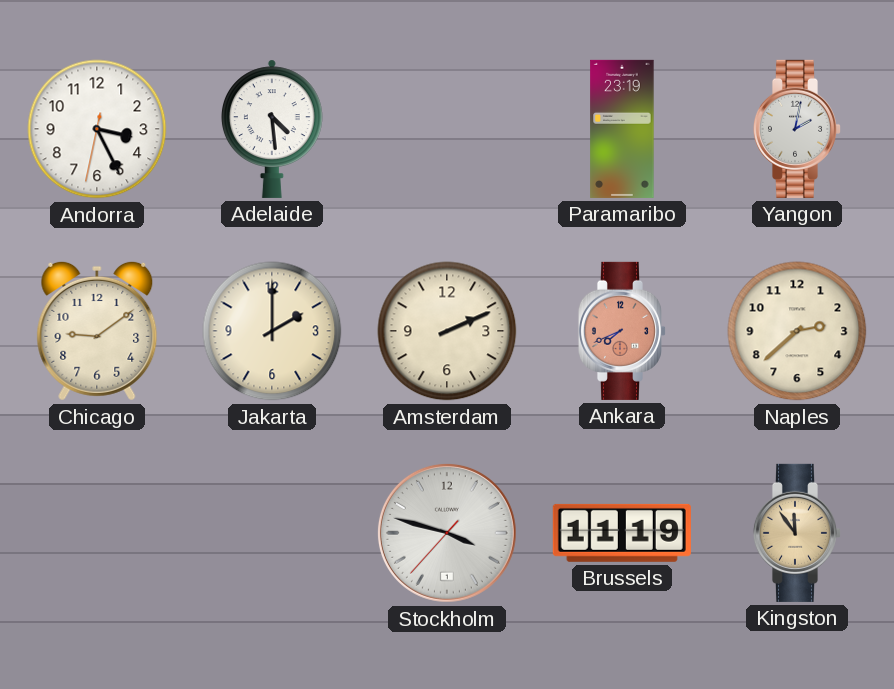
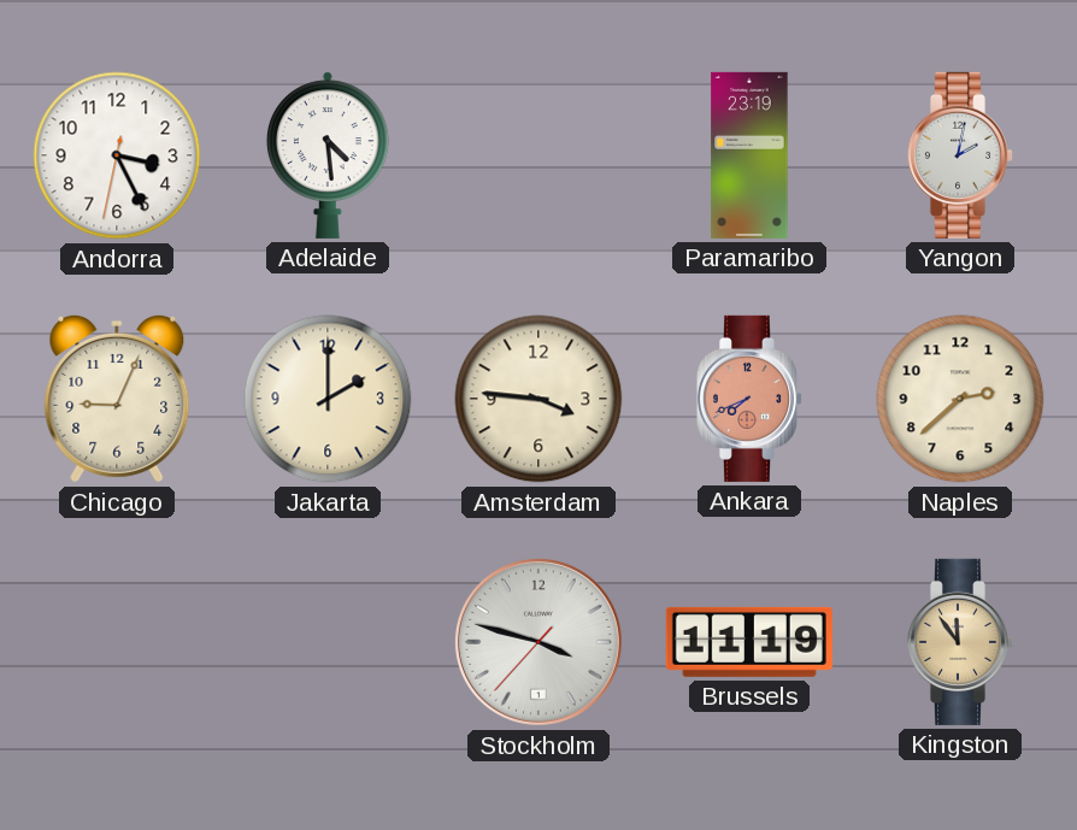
Chicago: 9:09 -> 9:04
Amsterdam: 2:11 -> 3:46
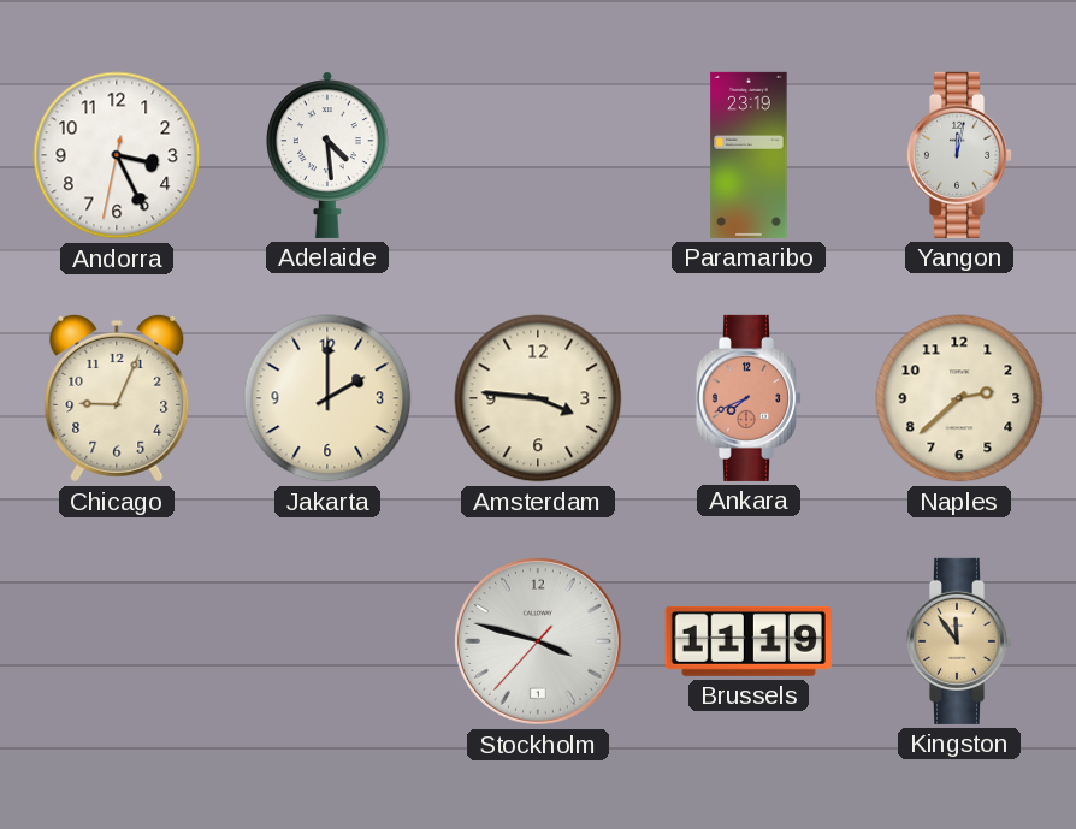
Yangon: 2:02 -> 12:02
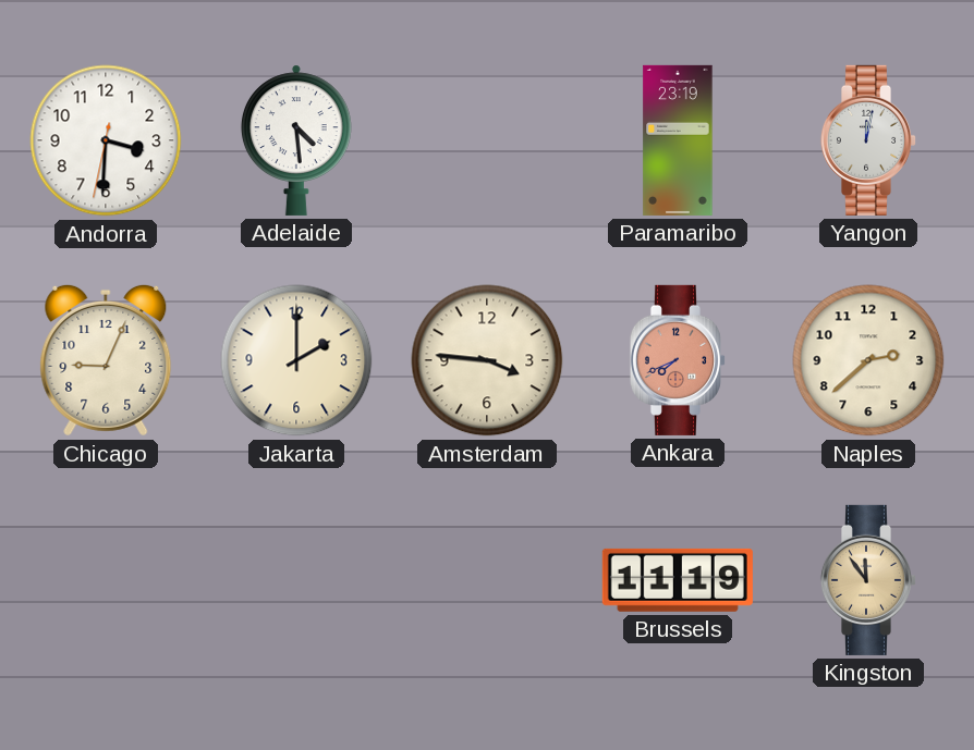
Andorra: 3:25 -> 3:30
Stockholm: 3:47 -> none
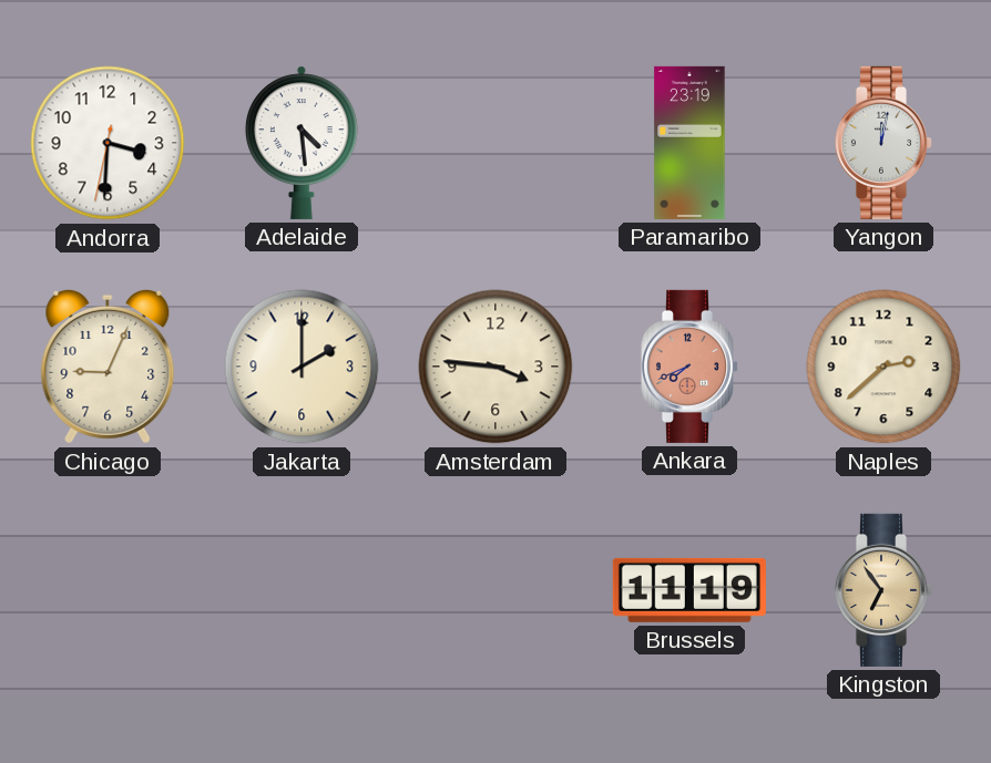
Kingston: 11:54 -> 6:54
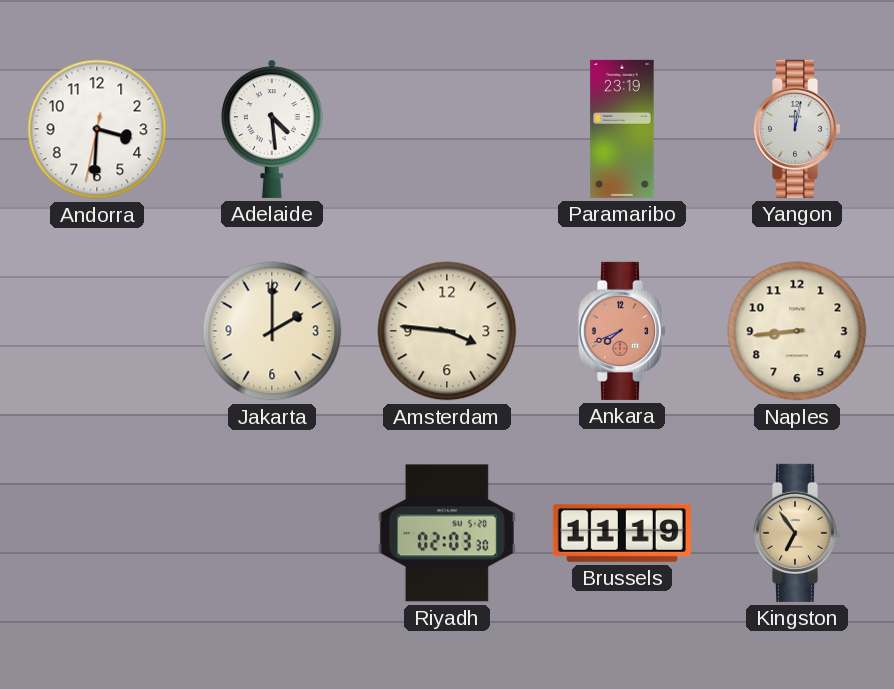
Chicago: 9:04 -> none
Naples: 2:38 -> 8:44
Riyadh: none -> 02:03
